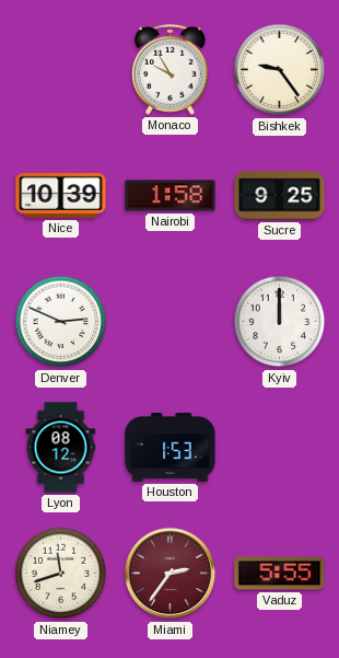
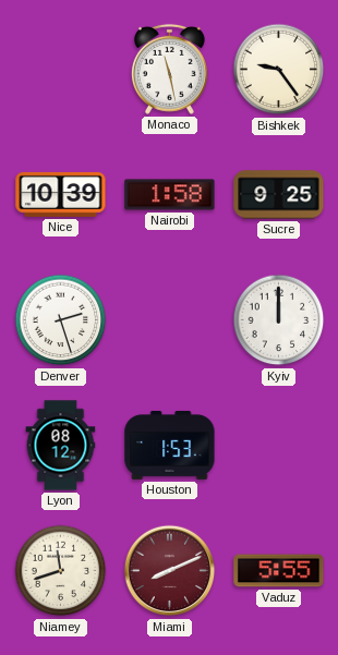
Monaco: 9:55 -> 11:28
Denver: 2:49 -> 2:27
Miami: 2:36 -> 8:11
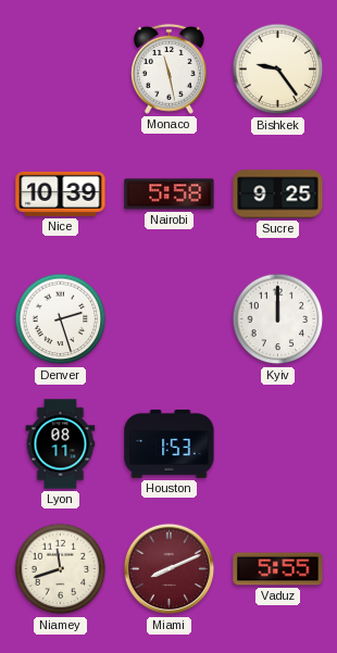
Nairobi: 1:58 -> 5:58
Lyon: 08:12 -> 08:11
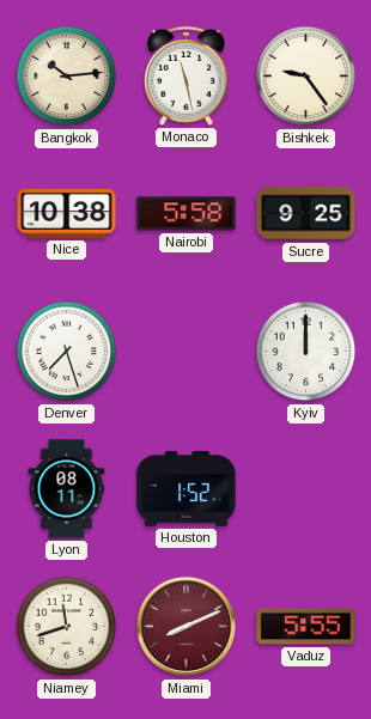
Bangkok: none -> 10:14
Nice: 10:39 -> 10:38
Denver: 2:27 -> 7:27
Houston: 1:53 -> 1:52
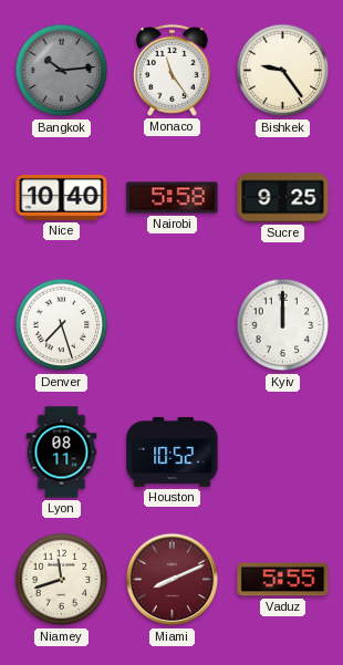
Bangkok dial: cream -> grey
Monaco: 11:28 -> 11:24
Nice: 10:38 -> 10:40
Houston: 1:52 -> 10:52
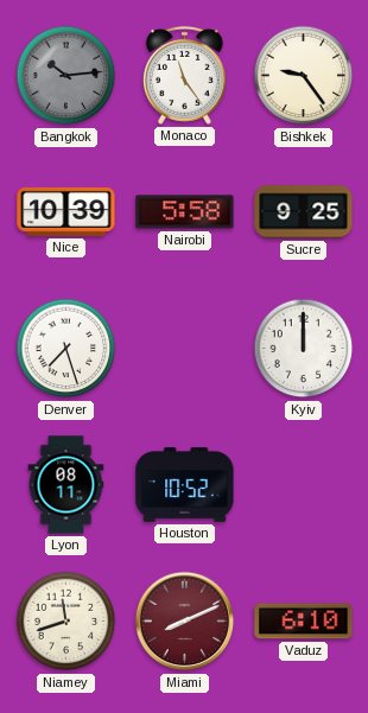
Nice: 10:40 -> 10:39
Vaduz: 5:55 -> 6:10
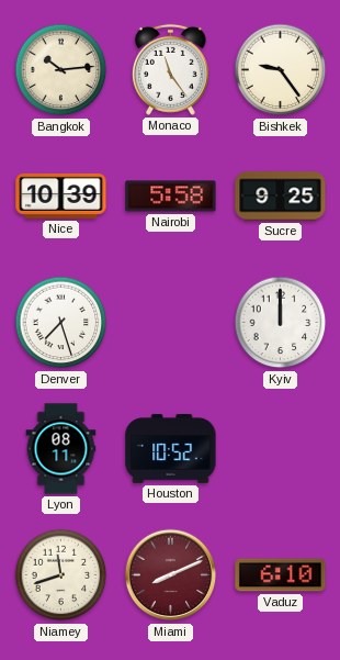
Bangkok dial: grey -> cream
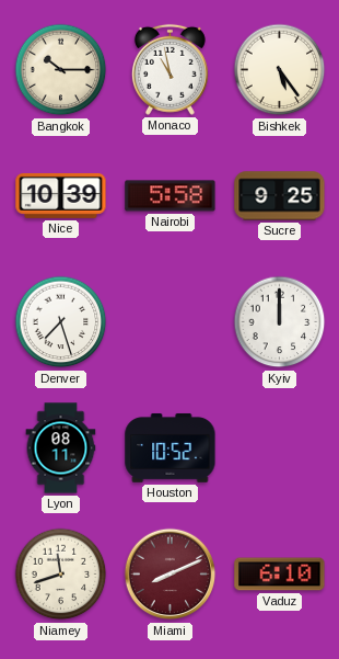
Bangkok: 10:14 -> 10:15
Monaco: 11:24 -> 10:58
Bishkek: 9:24 -> 5:24
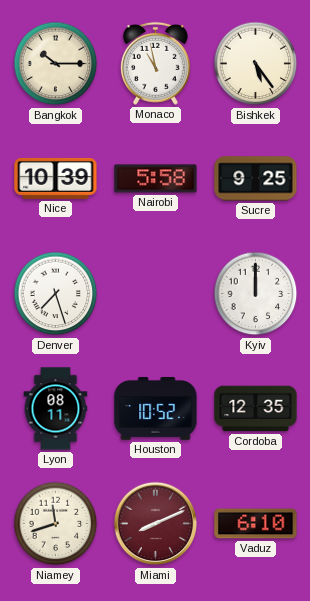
Cordoba: none -> 12:35
